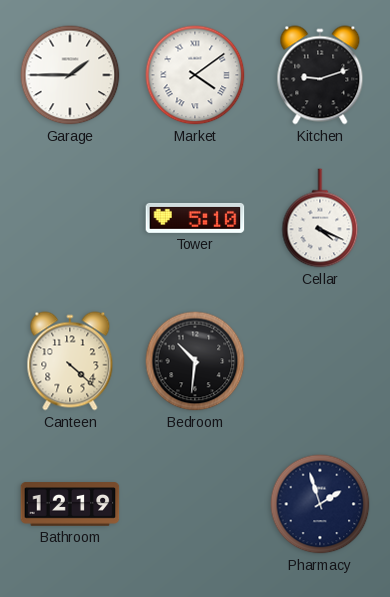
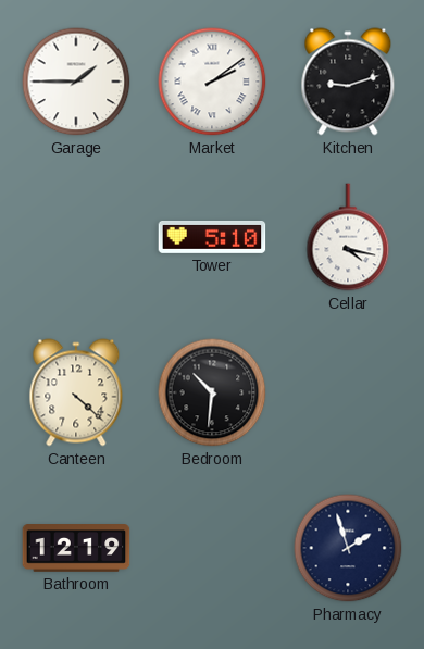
Market: 4:09 -> 2:09
Cellar: 4:19 -> 4:17
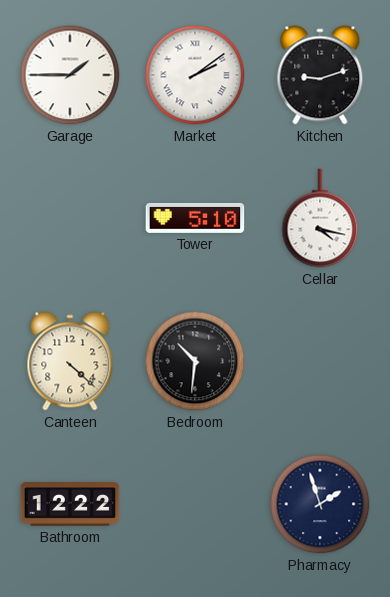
Bathroom: 12:19 -> 12:22
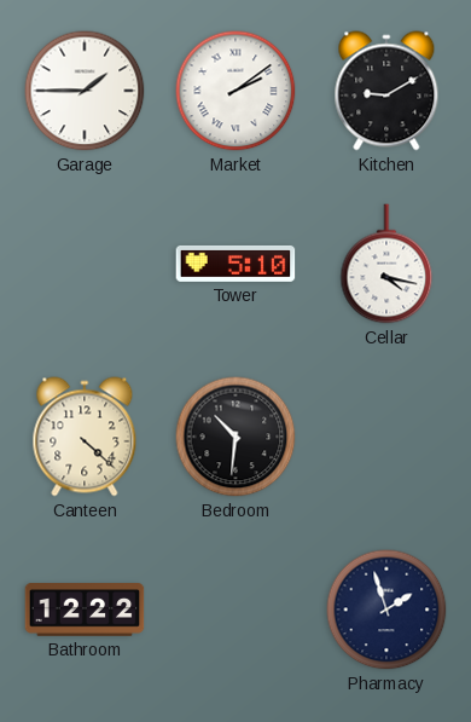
Kitchen: 9:12 -> 9:10
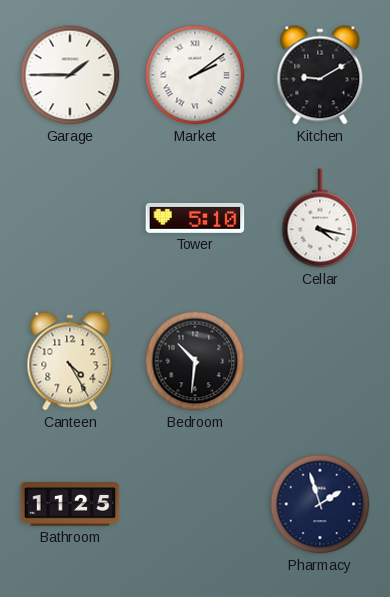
Canteen: 4:22 -> 4:25
Bathroom: 12:22 -> 11:25
